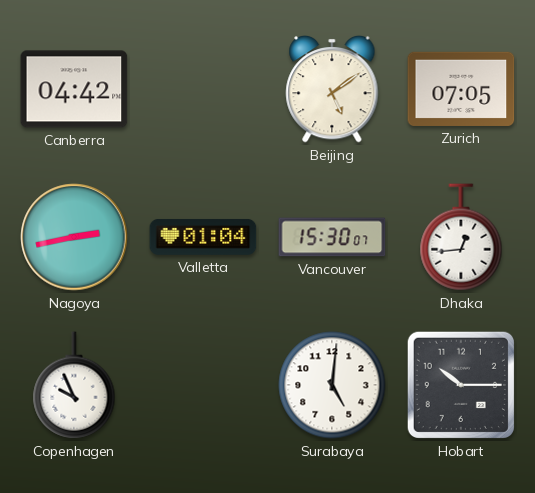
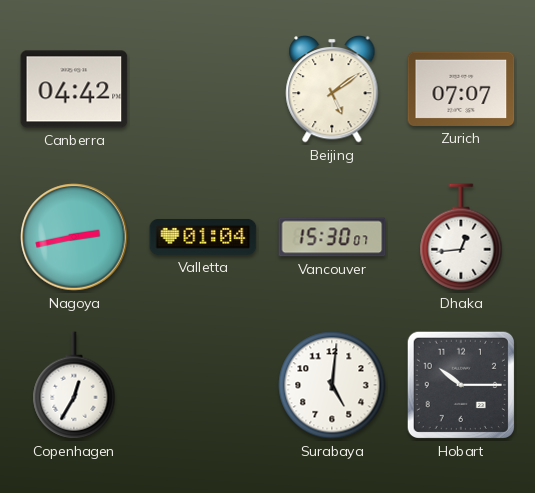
Zurich: 07:05 -> 07:07
Copenhagen: 9:56 -> 12:35
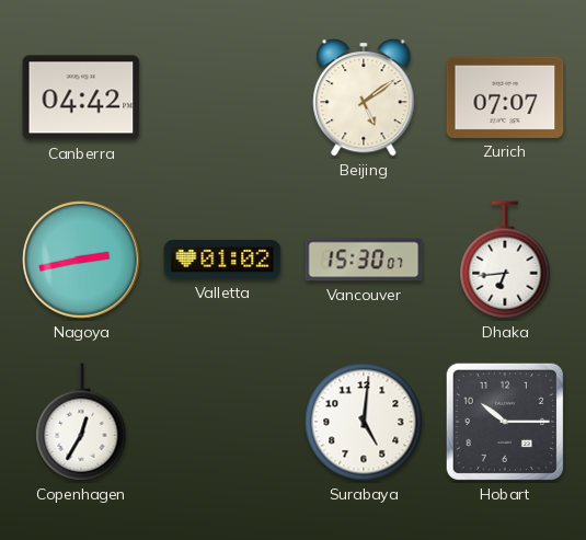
Valletta: 01:04 -> 01:02
Dhaka: 12:44 -> 6:44
